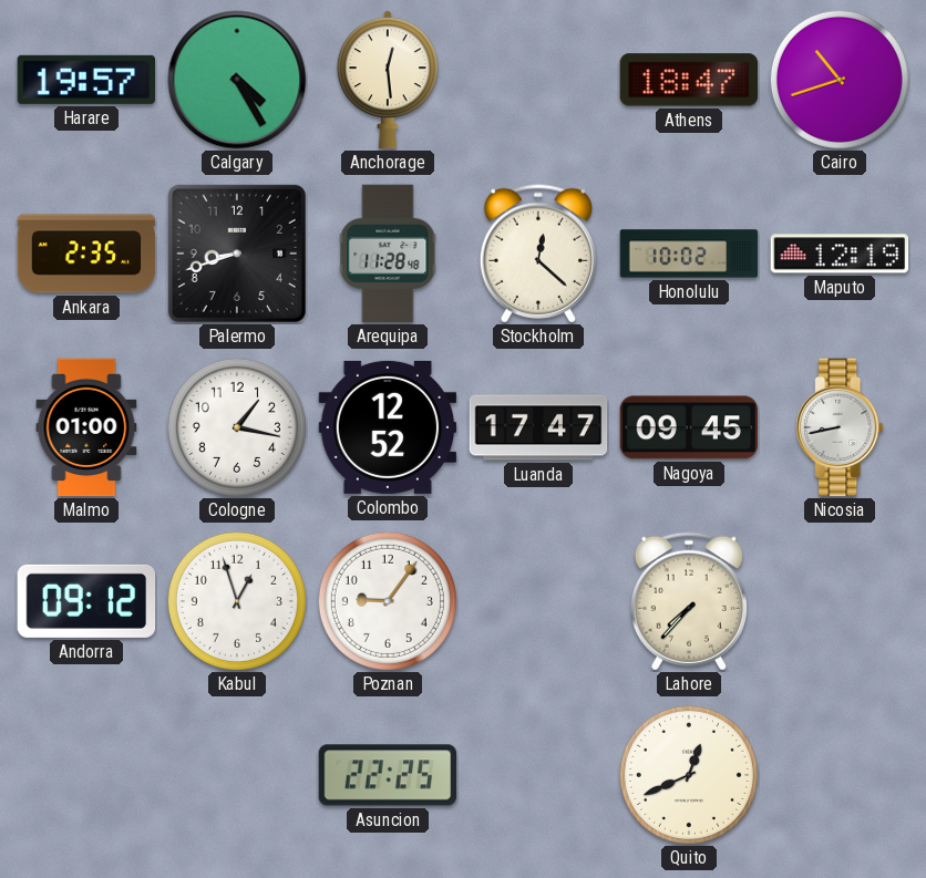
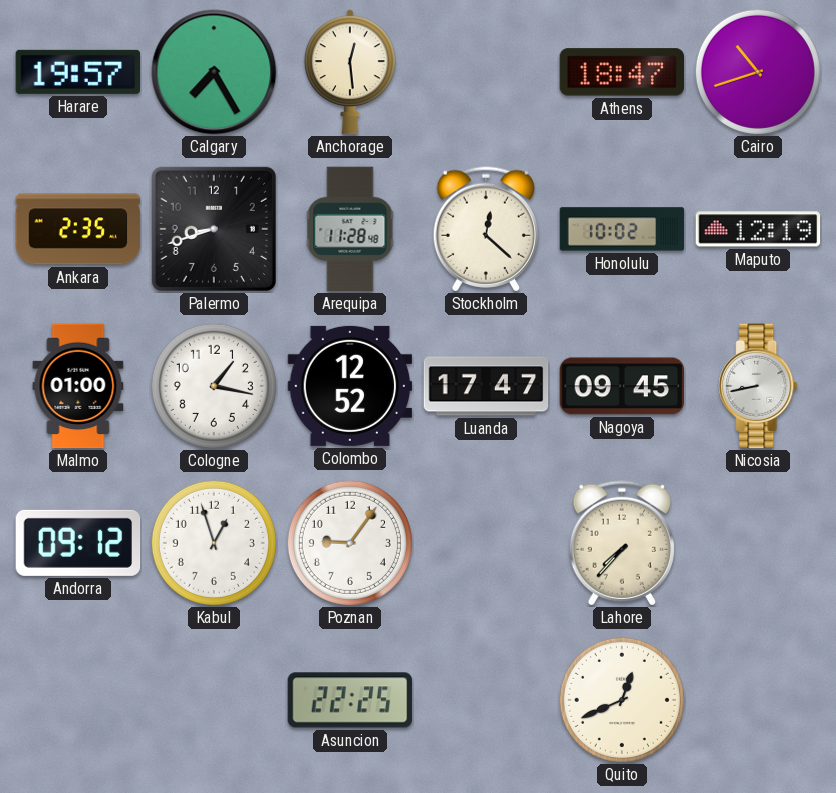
Calgary: 4:25 -> 7:25
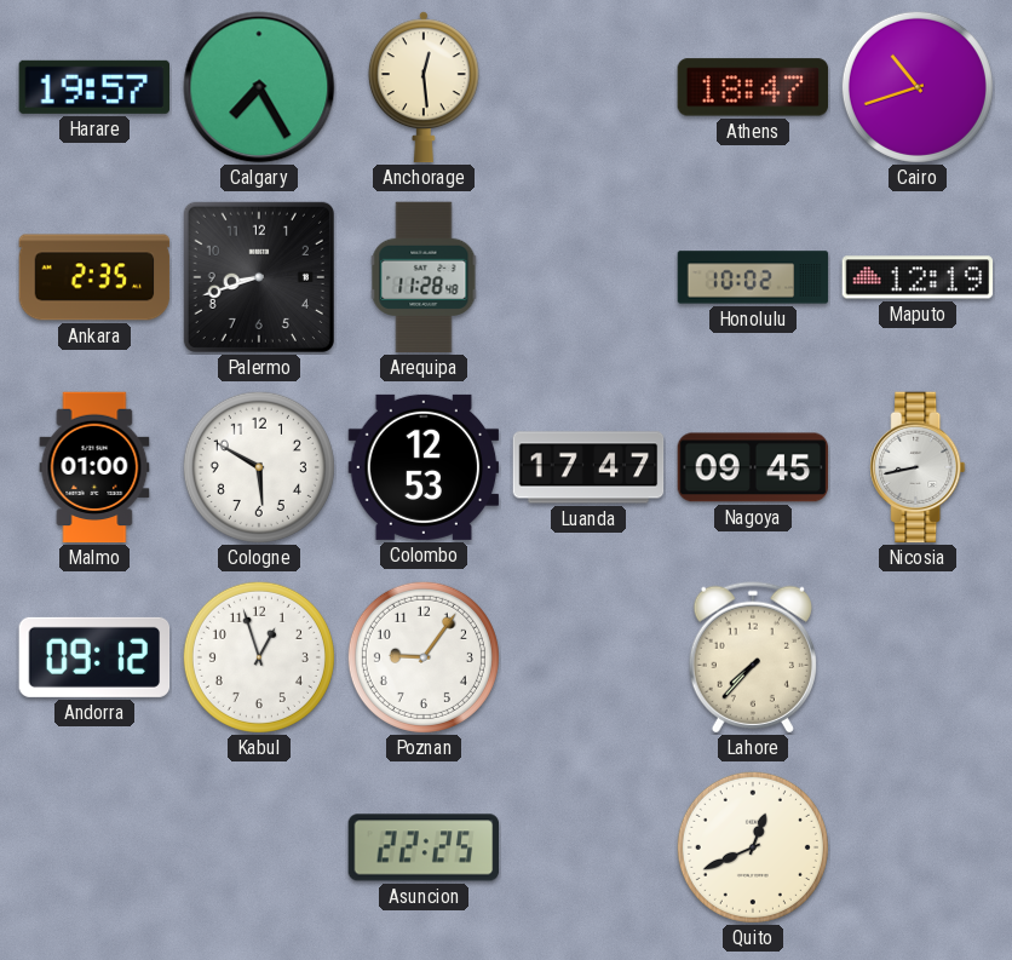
Stockholm: 12:22 -> none
Cologne: 1:17 -> 5:50
Colombo: 12:52 -> 12:53
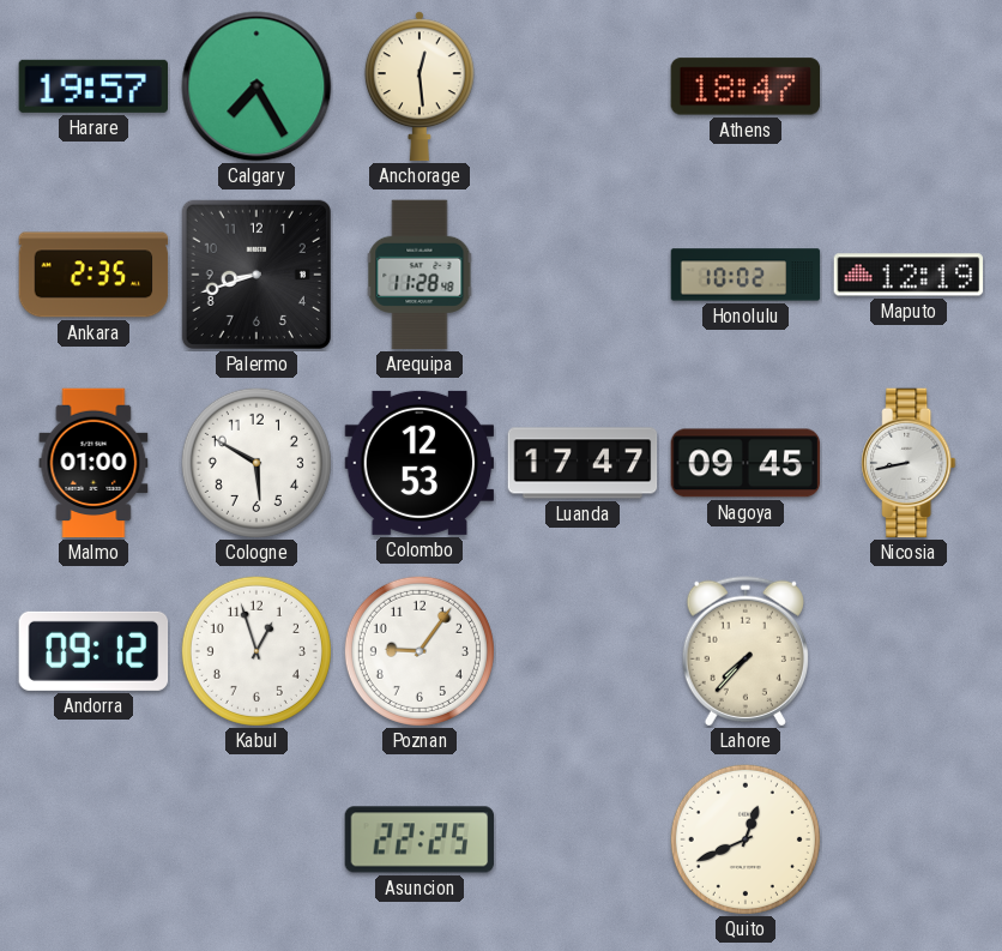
Cairo: 10:42 -> none
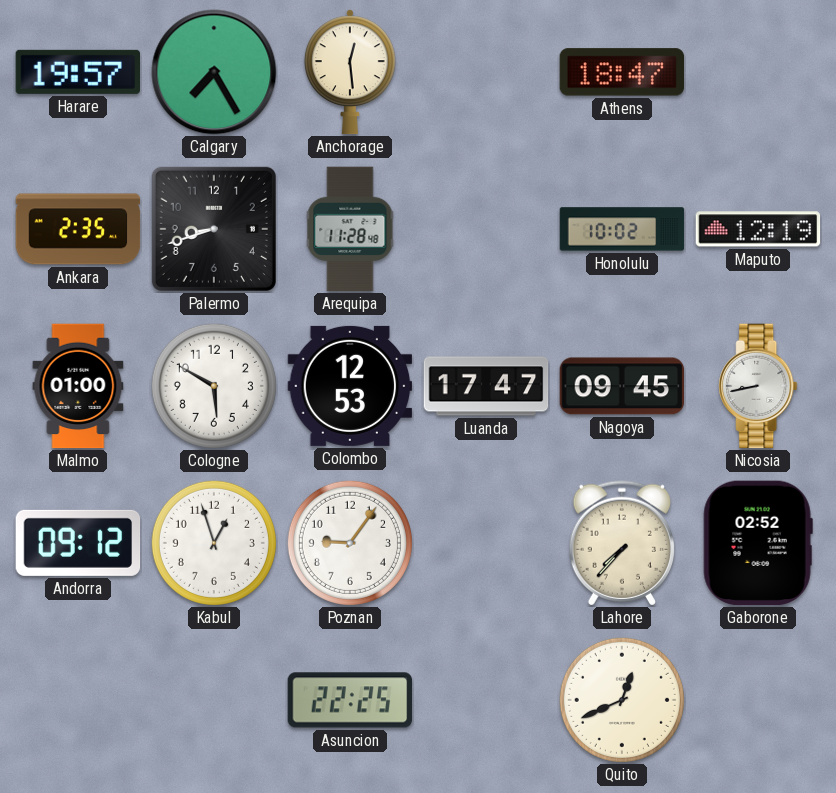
Gaborone: none -> 02:52
